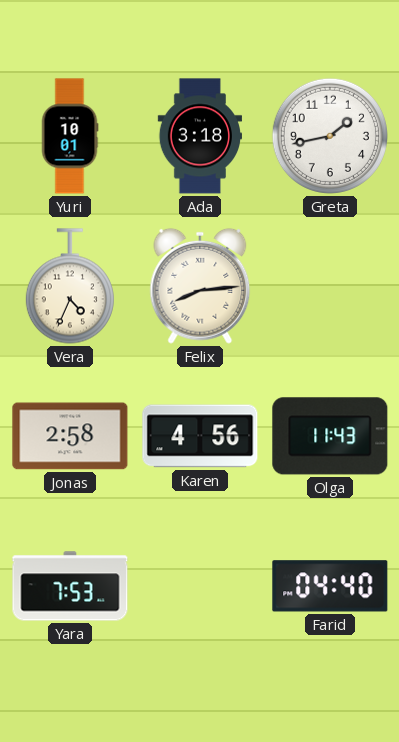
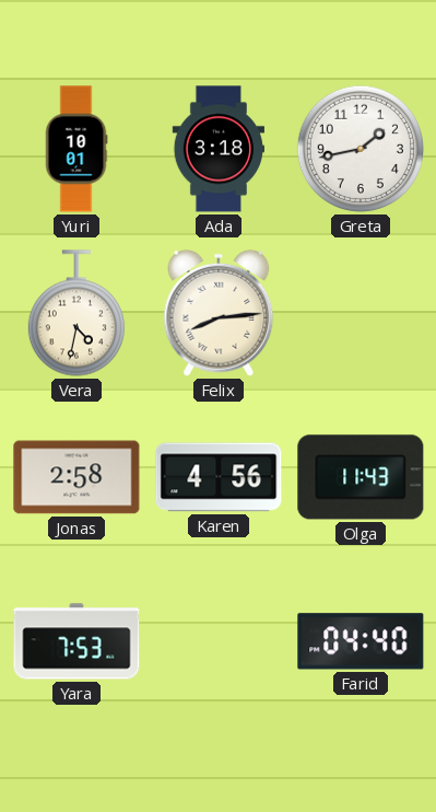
Vera: 4:34 -> 4:32
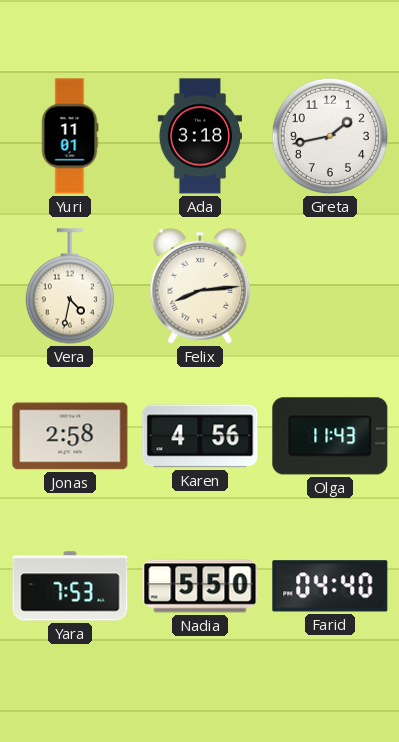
Yuri: 10:01 -> 11:01
Nadia: none -> 5:50
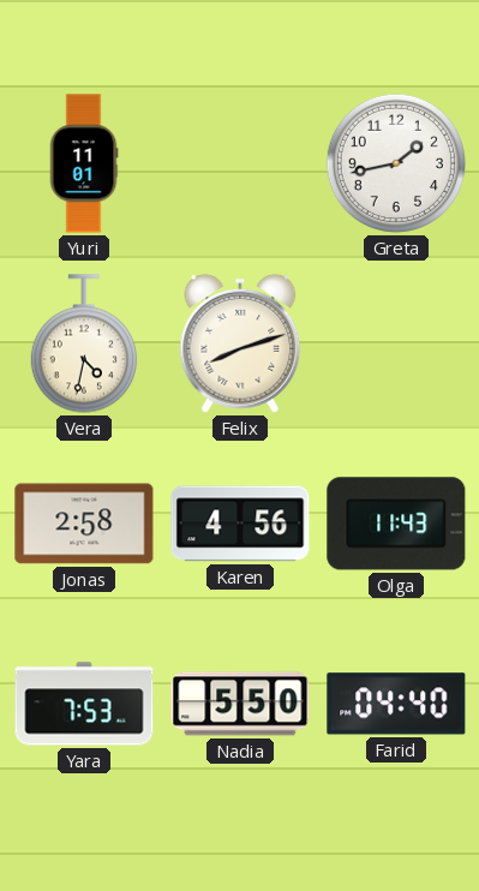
Ada: 3:18 -> none
Felix: 8:14 -> 8:12
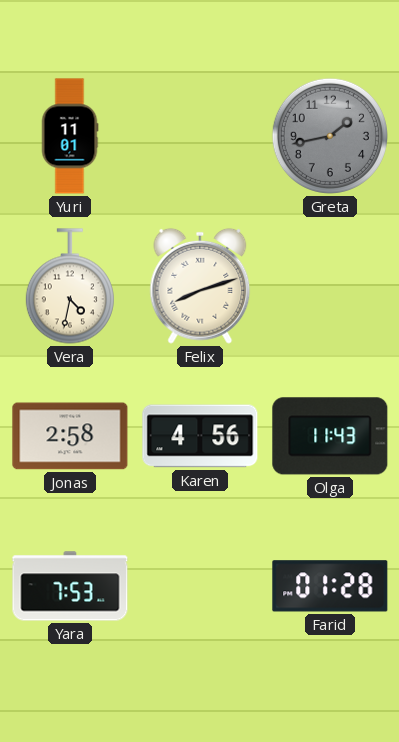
Greta dial: white -> grey
Nadia: 5:50 -> none
Farid: 04:40 -> 01:28
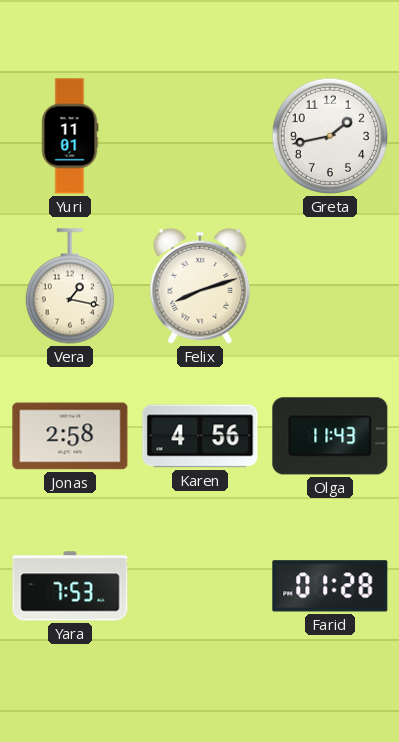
Greta dial: grey -> white
Vera: 4:32 -> 1:17
